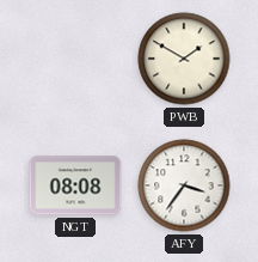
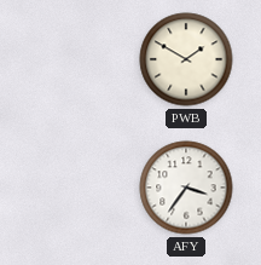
NGT: 08:08 -> none
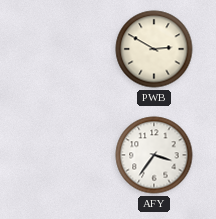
PWB: 1:50 -> 2:50
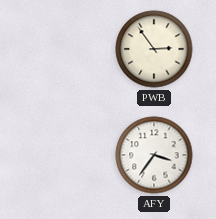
PWB: 2:50 -> 2:54
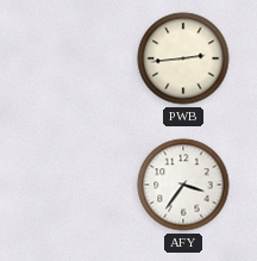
PWB: 2:54 -> 2:44
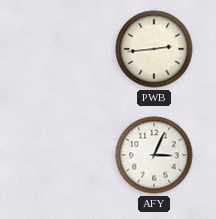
AFY: 3:36 -> 3:04
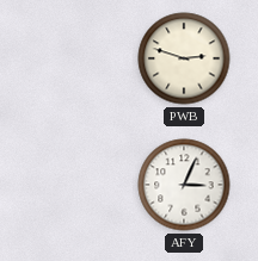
PWB: 2:44 -> 2:48
